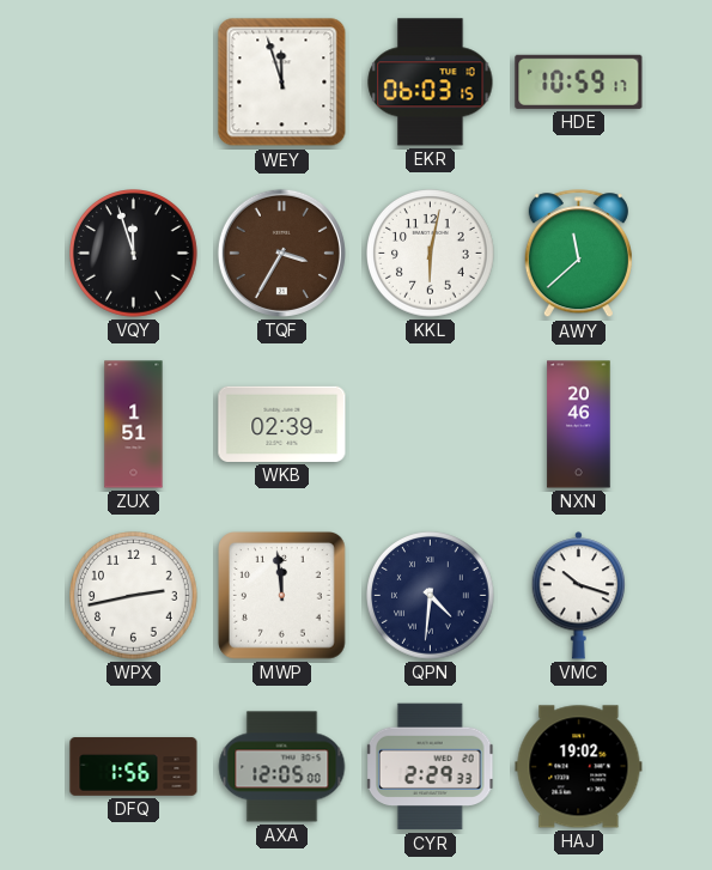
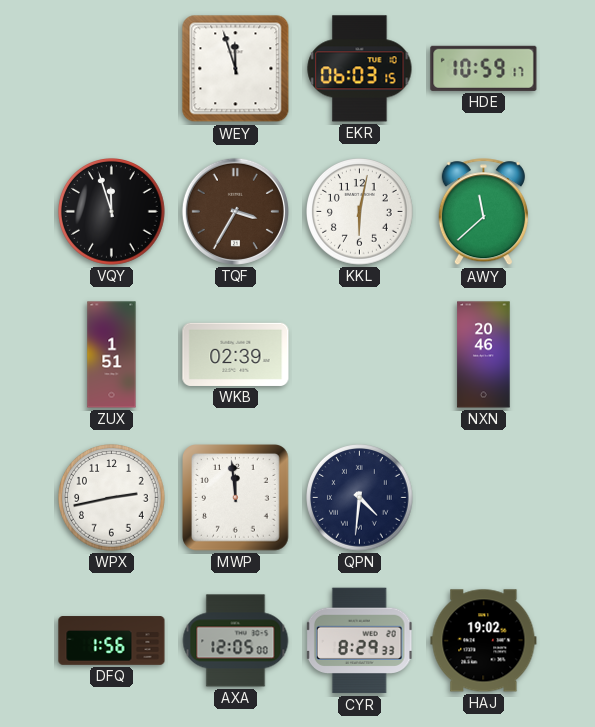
VMC: 10:18 -> none
CYR: 2:29 -> 8:29
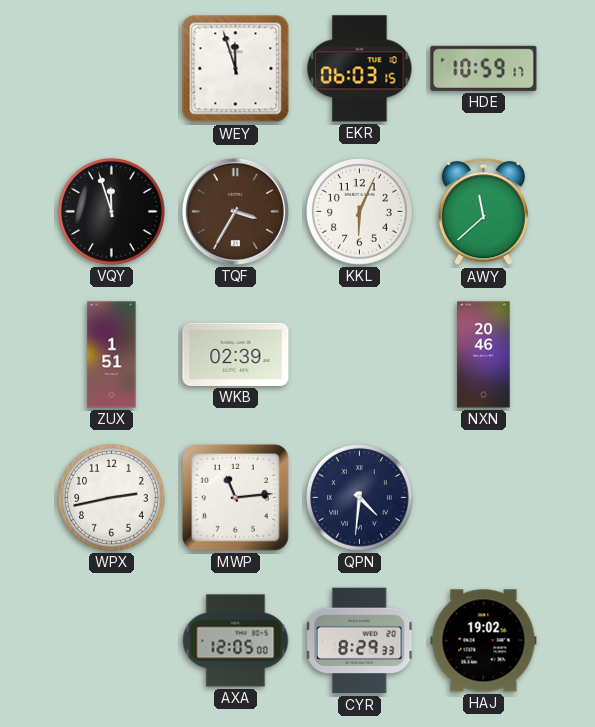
KKL: 6:02 -> 6:04
MWP: 11:59 -> 11:14
DFQ: 1:56 -> none
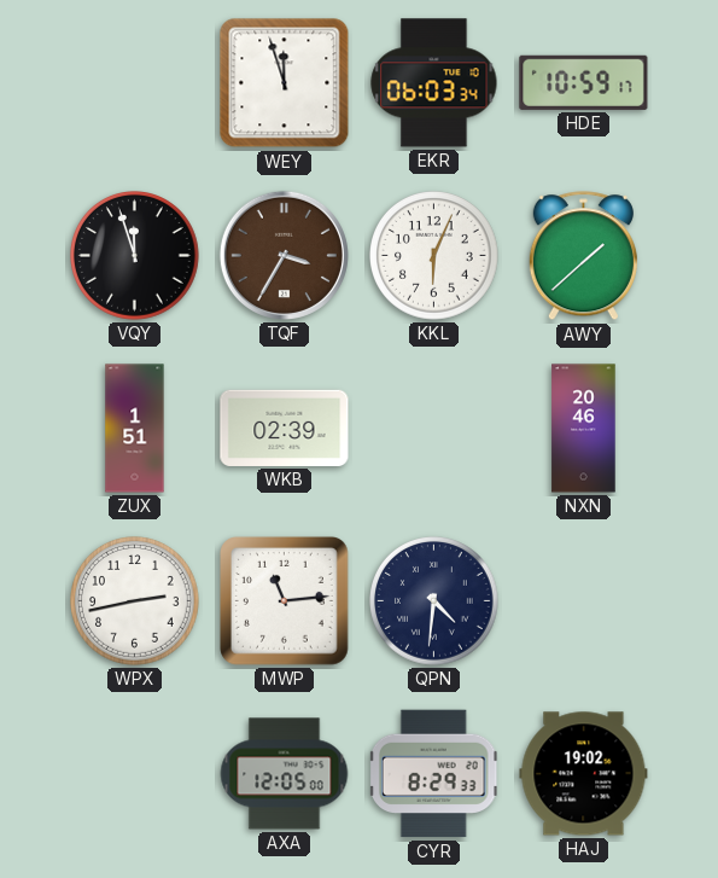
EKR: 06:03:15 -> 06:03:34
AWY: 11:38 -> 1:38
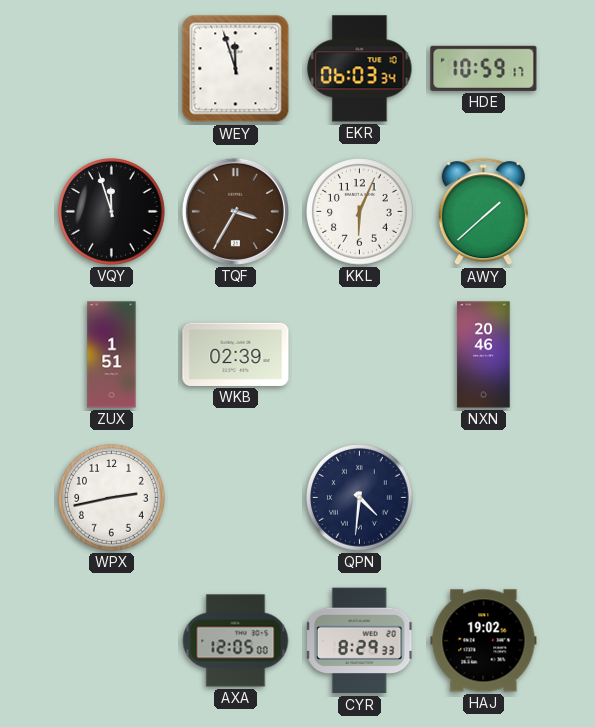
MWP: 11:14 -> none
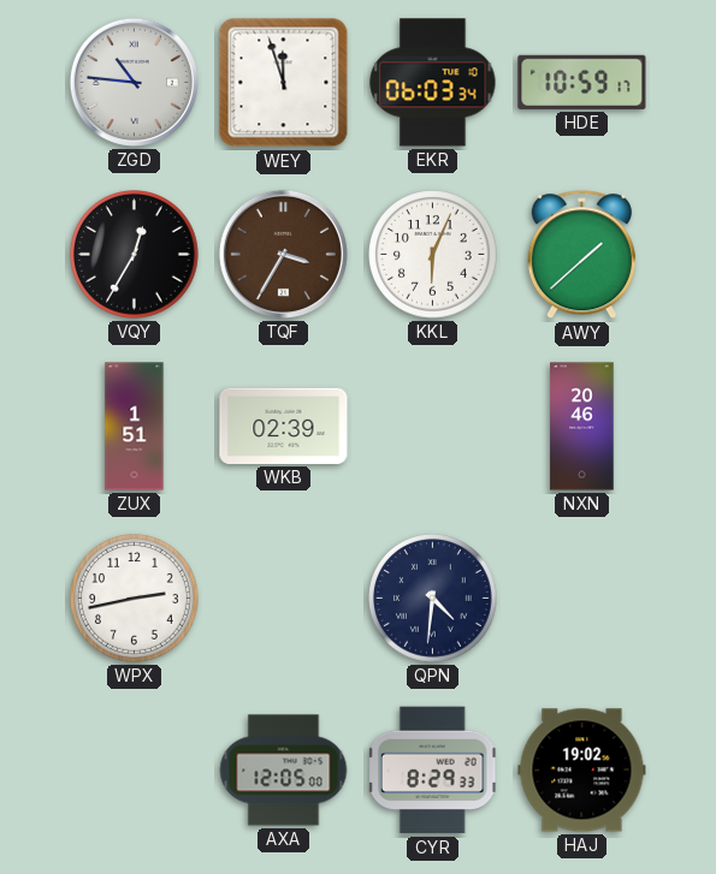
ZGD: none -> 10:46
VQY: 11:57 -> 12:35
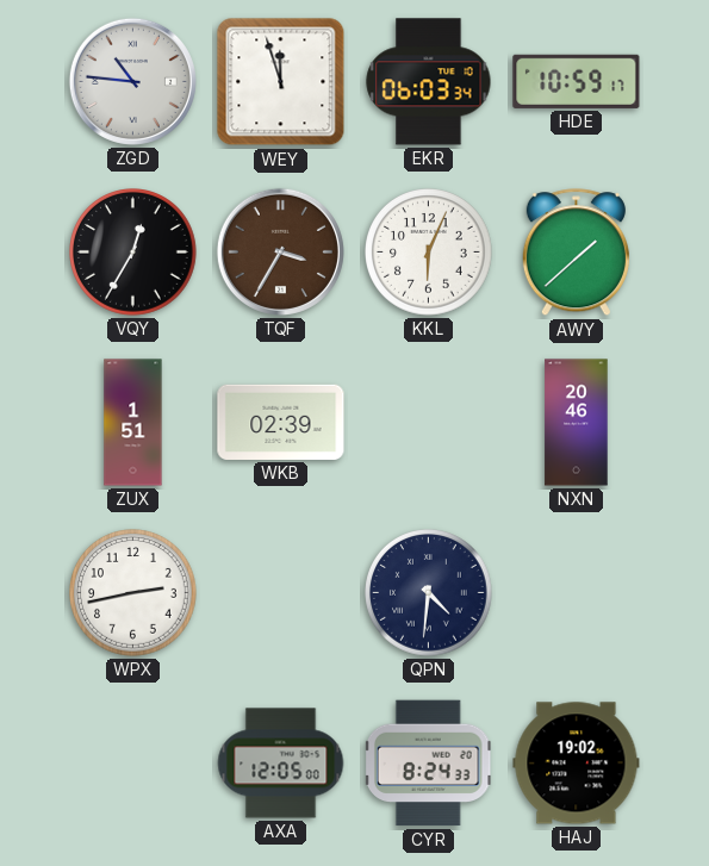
CYR: 8:29 -> 8:24
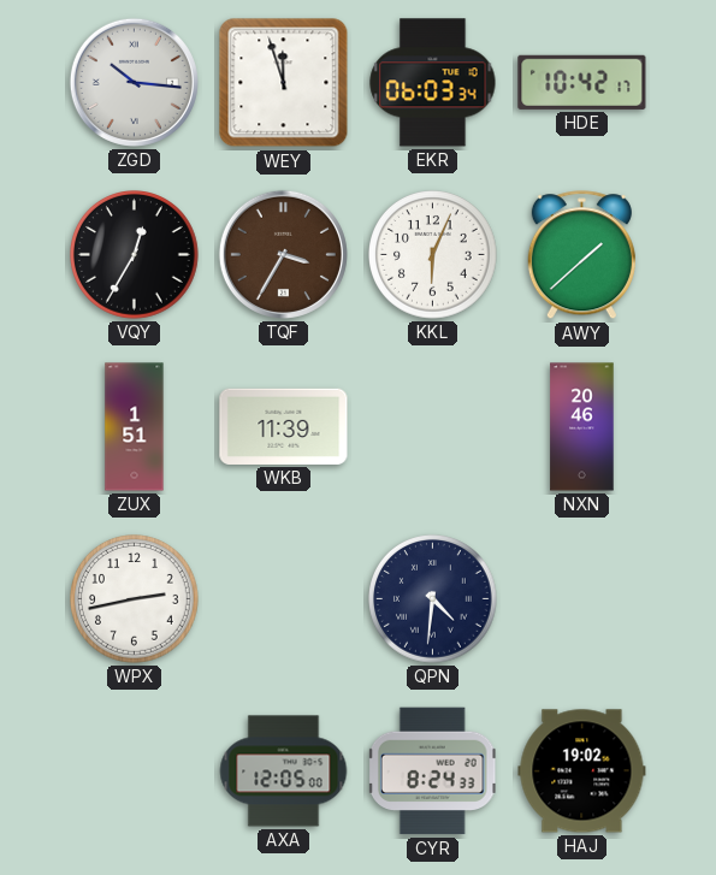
ZGD: 10:46 -> 10:16
HDE: 10:59 -> 10:42
WKB: 02:39 -> 11:39
